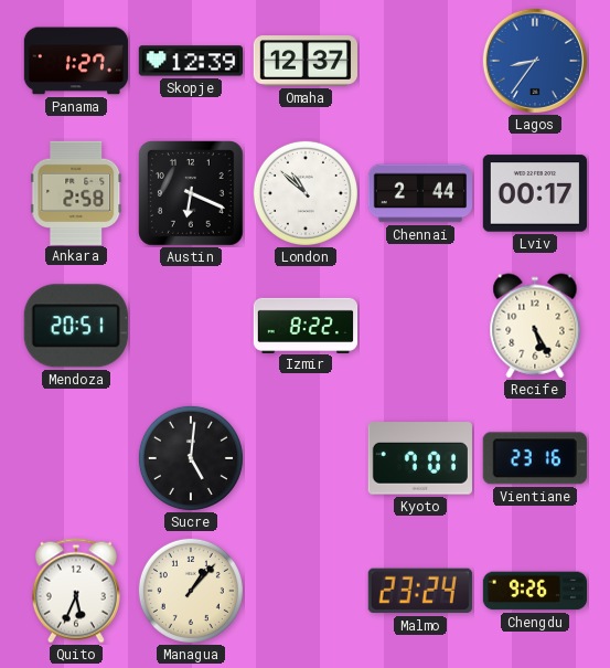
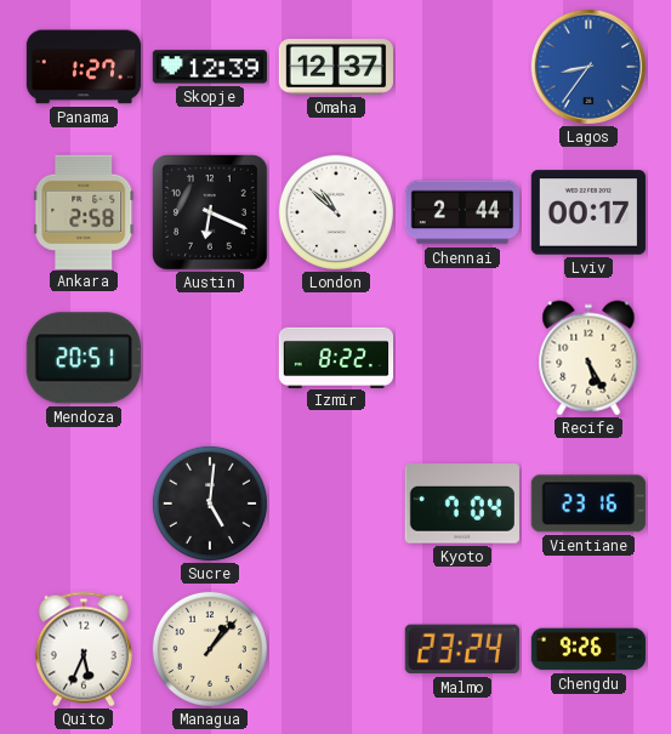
Kyoto: 7:01 -> 7:04
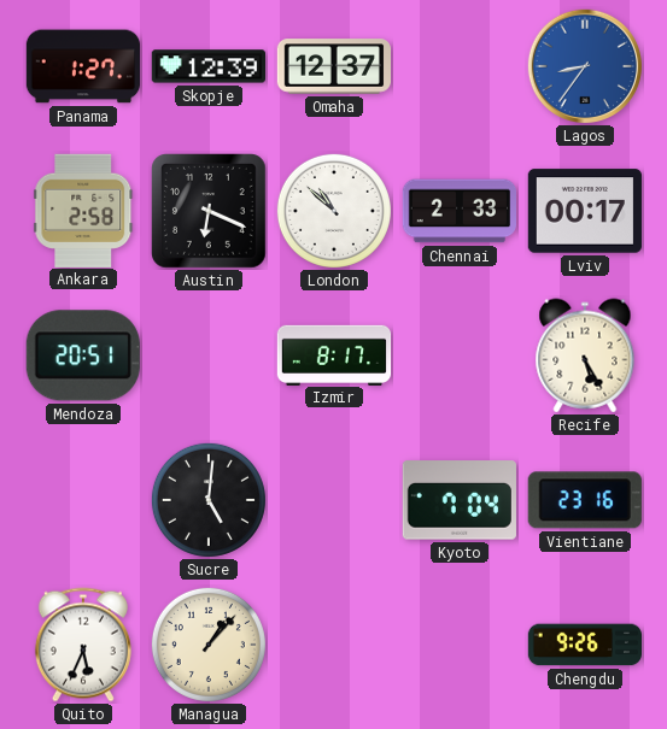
Chennai: 2:44 -> 2:33
Izmir: 8:22 -> 8:17
Malmo: 23:24 -> none
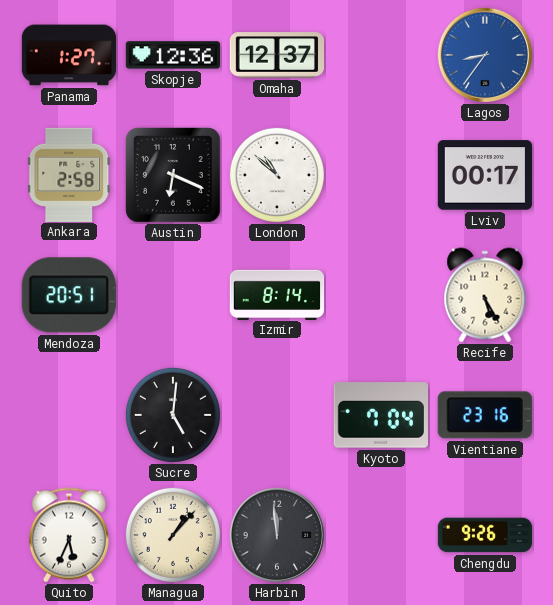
Skopje: 12:39 -> 12:36
Chennai: 2:33 -> none
Izmir: 8:17 -> 8:14
Harbin: none -> 11:59
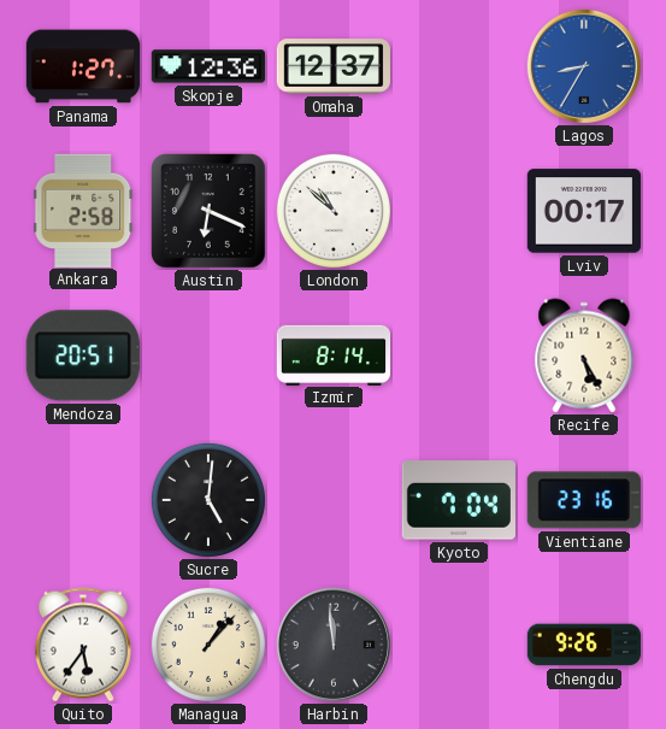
Lagos: 8:36 -> 8:35
Quito: 5:34 -> 5:36
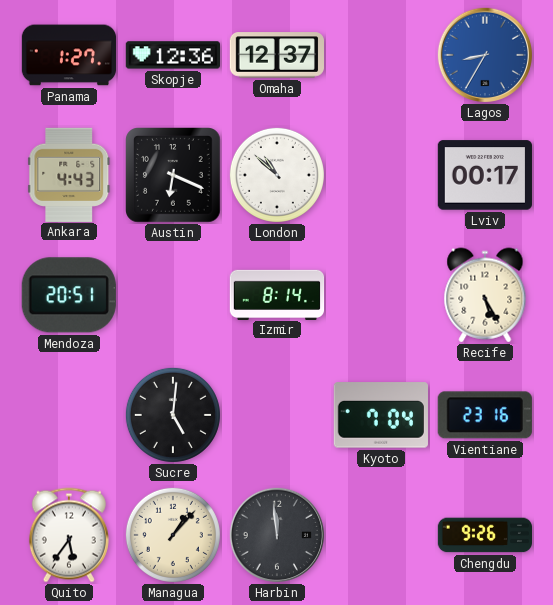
Ankara: 2:58 -> 4:43
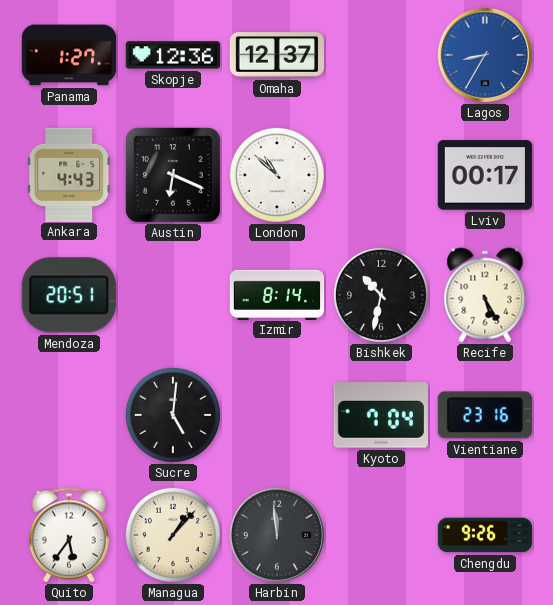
Bishkek: none -> 10:32
